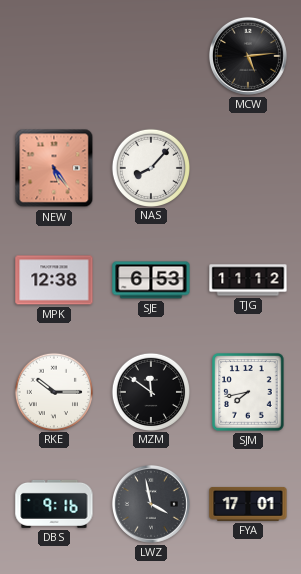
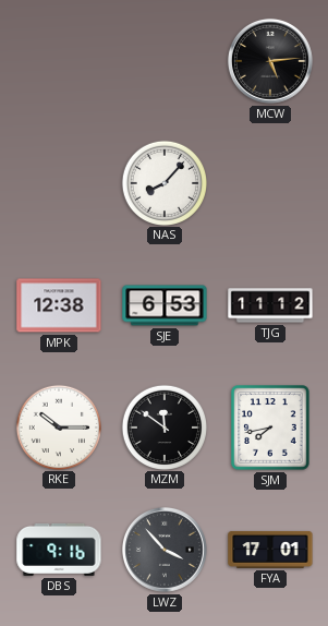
NEW: 5:24 -> none
LWZ: 3:58 -> 3:53
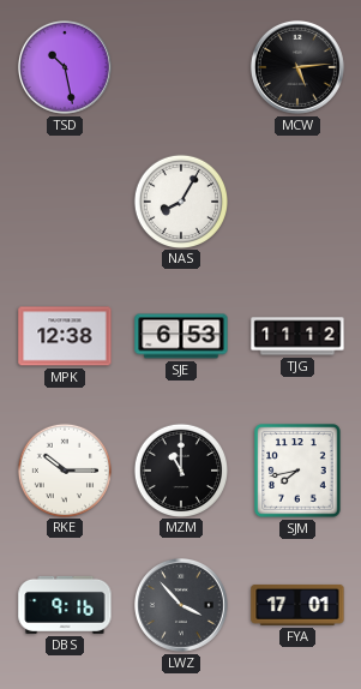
TSD: none -> 10:28
NAS: 8:07 -> 8:05
MZM: 11:51 -> 11:00
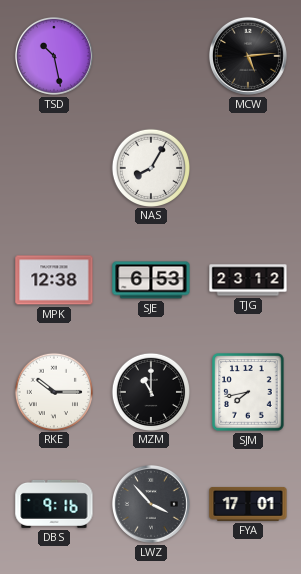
TJG: 11:12 -> 23:12
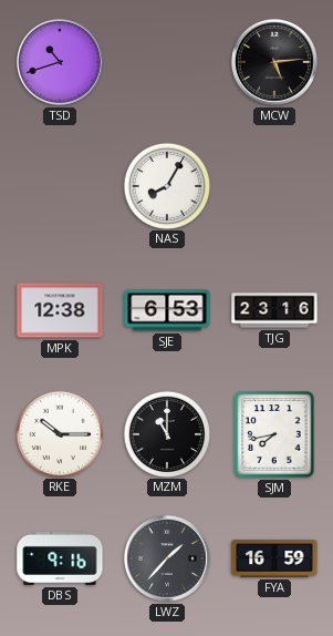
TSD: 10:28 -> 10:42
TJG: 23:12 -> 23:16
LWZ: 3:53 -> 1:37
FYA: 17:01 -> 16:59
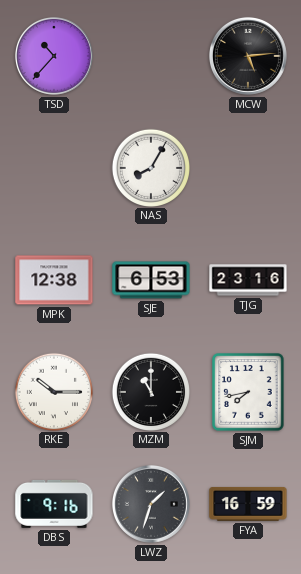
TSD: 10:42 -> 10:37
LWZ: 1:37 -> 1:33
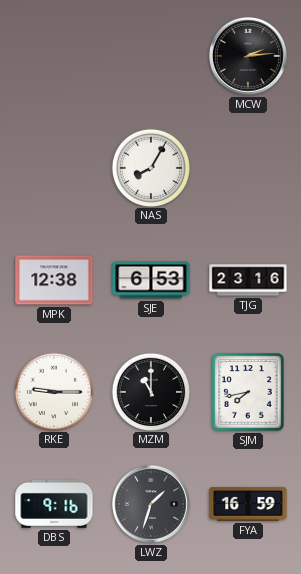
TSD: 10:37 -> none
MCW: 5:14 -> 2:14
RKE: 10:15 -> 9:15
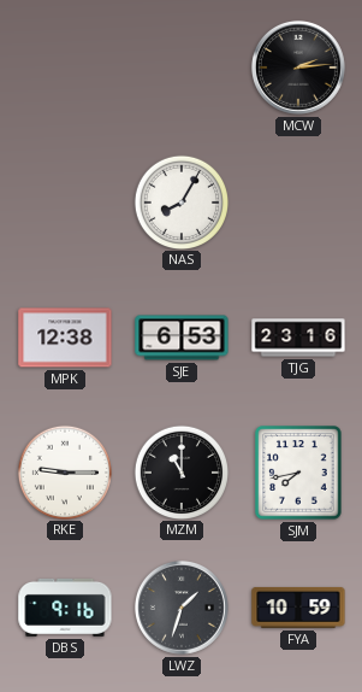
FYA: 16:59 -> 10:59
